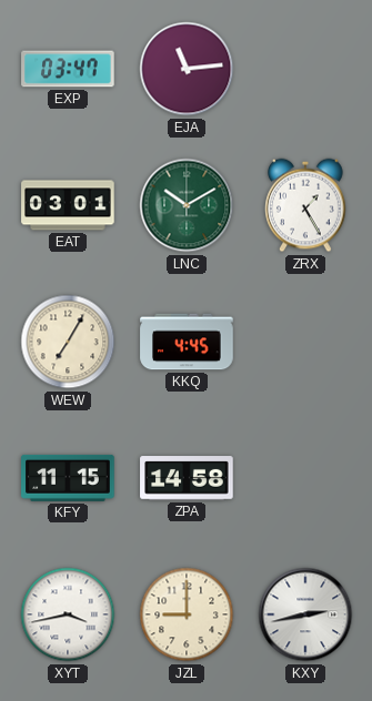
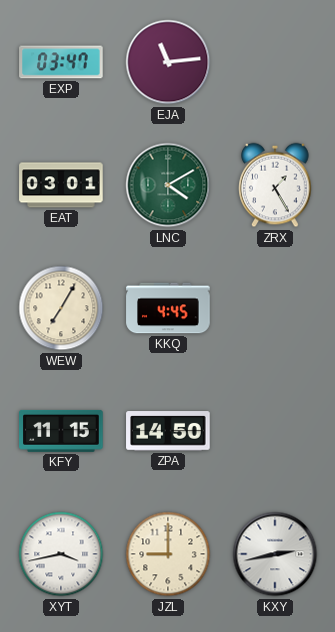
LNC: 10:10 -> 4:10
ZPA: 14:58 -> 14:50
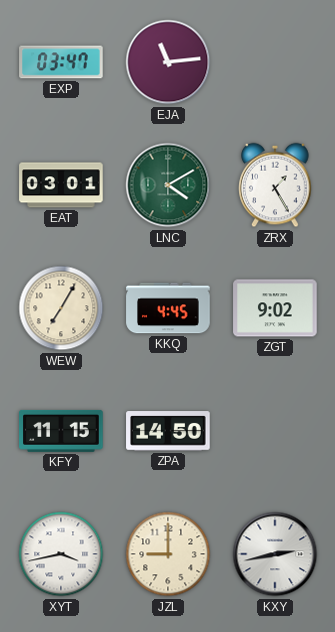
ZGT: none -> 9:02
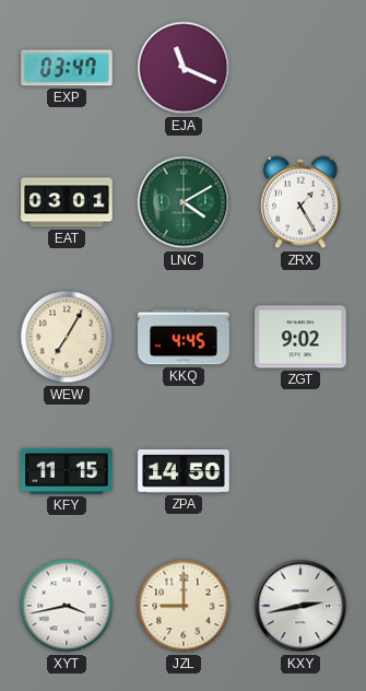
EJA: 11:14 -> 11:19
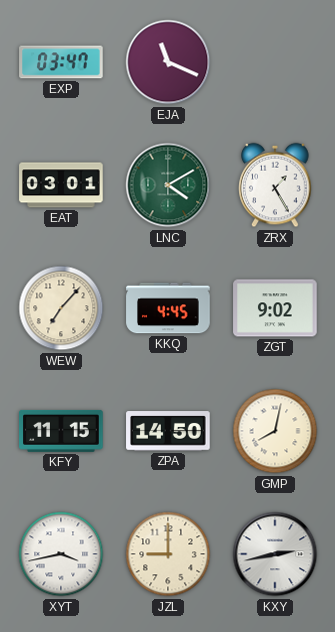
WEW: 7:05 -> 7:07
GMP: none -> 8:02
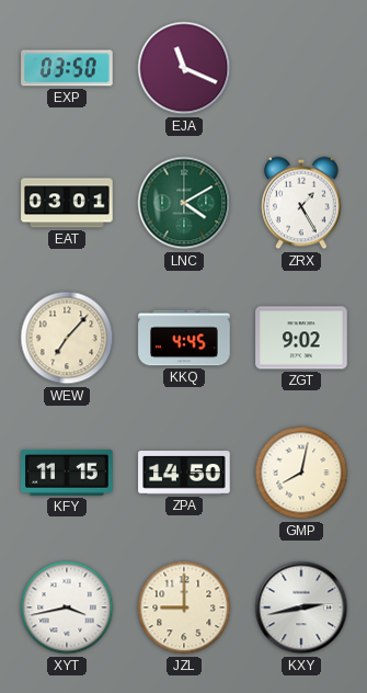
EXP: 03:47 -> 03:50
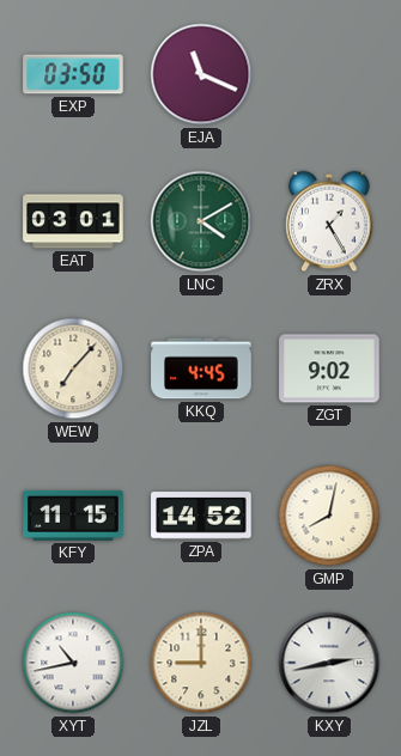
ZPA: 14:50 -> 14:52
XYT: 3:43 -> 10:43
